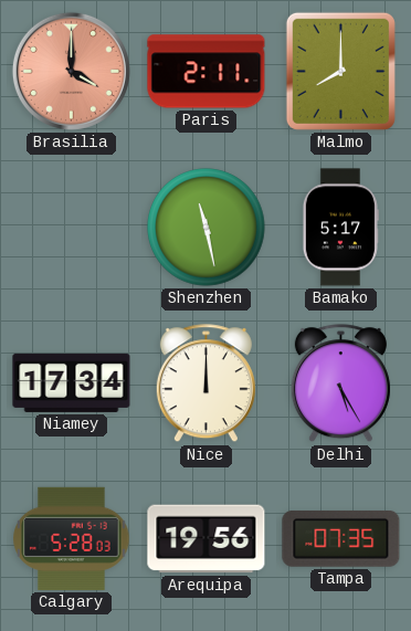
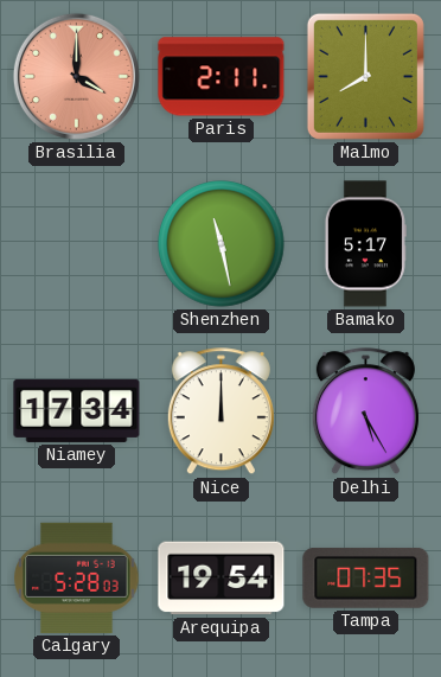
Arequipa: 19:56 -> 19:54
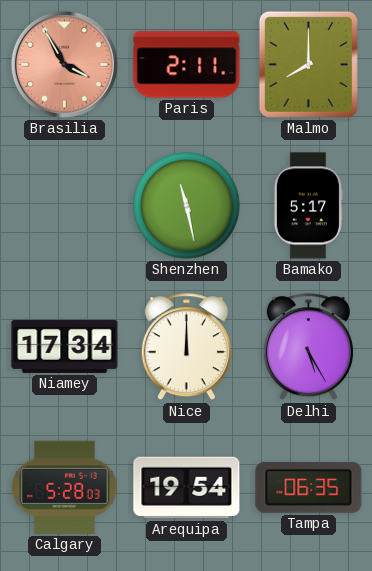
Brasilia: 4:00 -> 3:55
Tampa: 07:35 -> 06:35
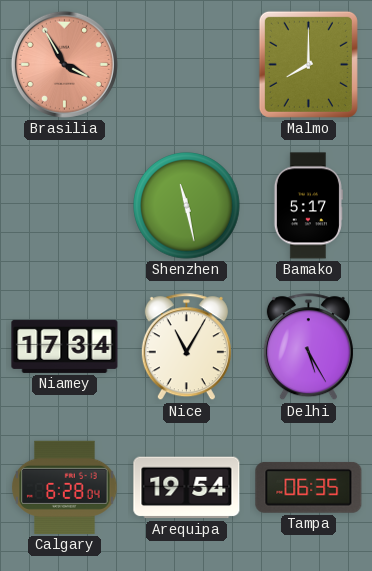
Paris: 2:11 -> none
Nice: 12:00 -> 11:05
Calgary: 5:28 -> 6:28
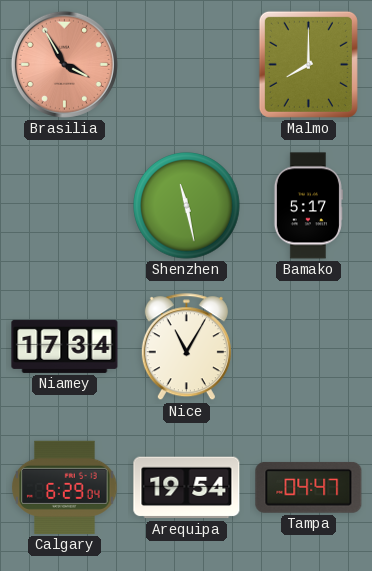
Delhi: 5:25 -> none
Calgary: 6:28 -> 6:29
Tampa: 06:35 -> 04:47
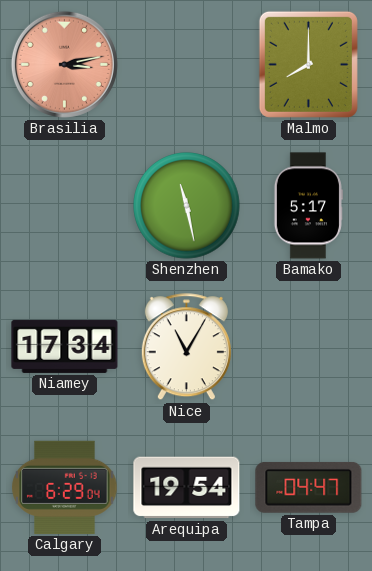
Brasilia: 3:55 -> 3:13
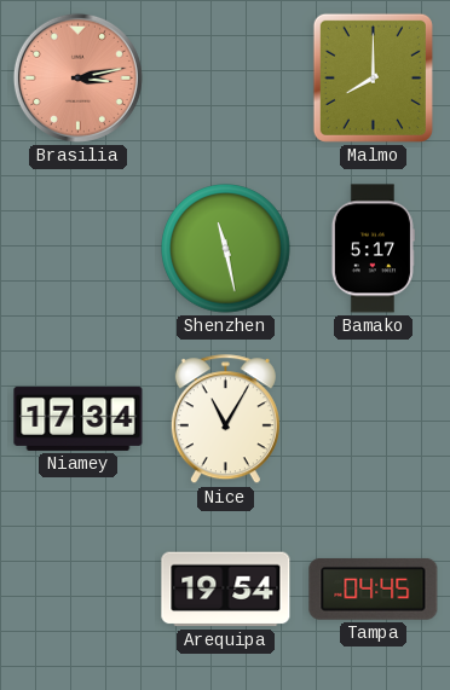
Calgary: 6:29 -> none
Tampa: 04:47 -> 04:45
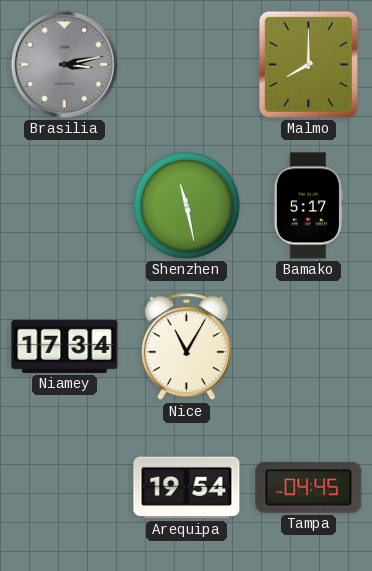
Brasilia dial: salmon -> grey
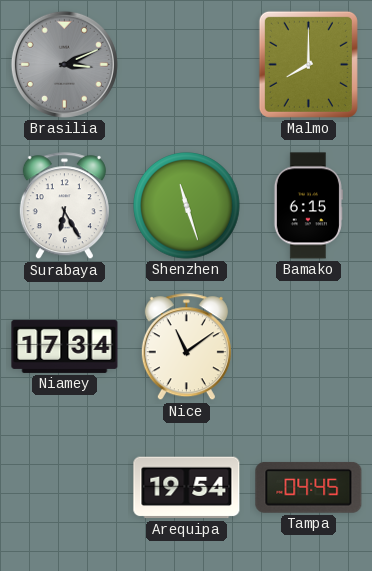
Brasilia: 3:13 -> 3:11
Surabaya: none -> 6:25
Shenzhen: 11:28 -> 11:27
Bamako: 5:17 -> 6:15
Nice: 11:05 -> 11:09
